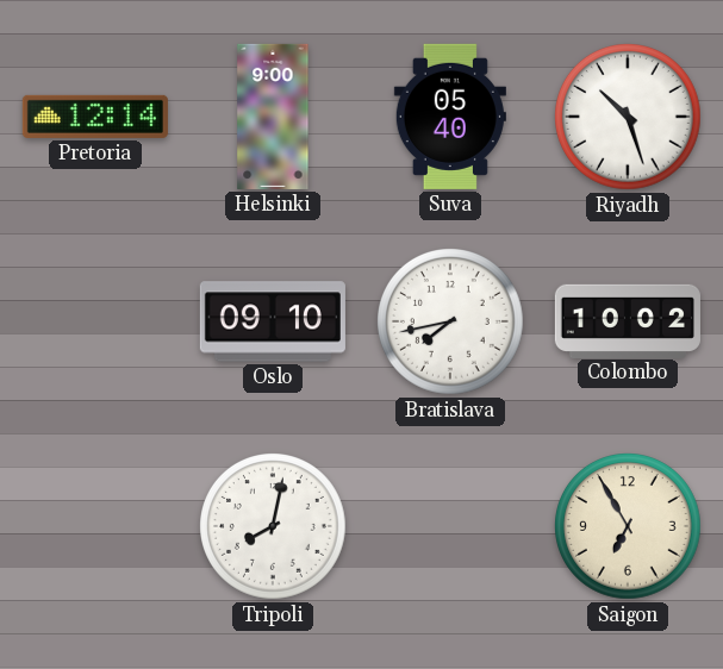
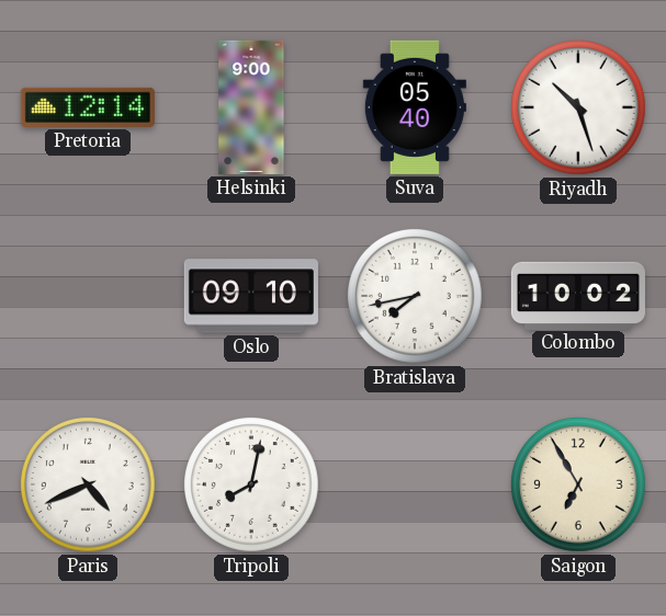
Paris: none -> 4:41
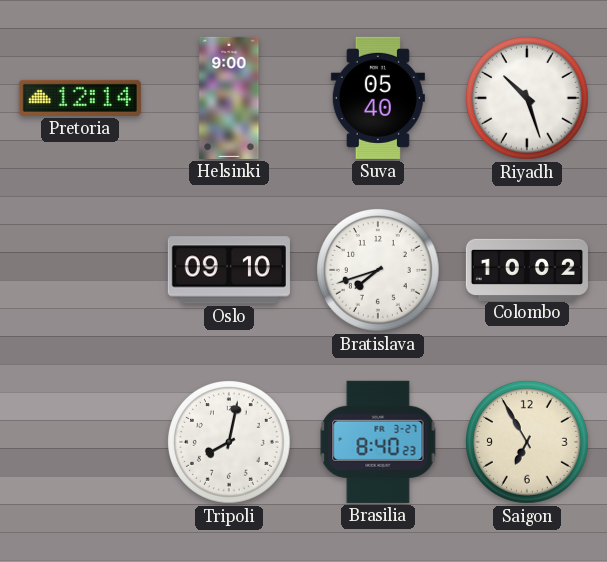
Bratislava: 7:43 -> 7:42
Paris: 4:41 -> none
Brasilia: none -> 8:40
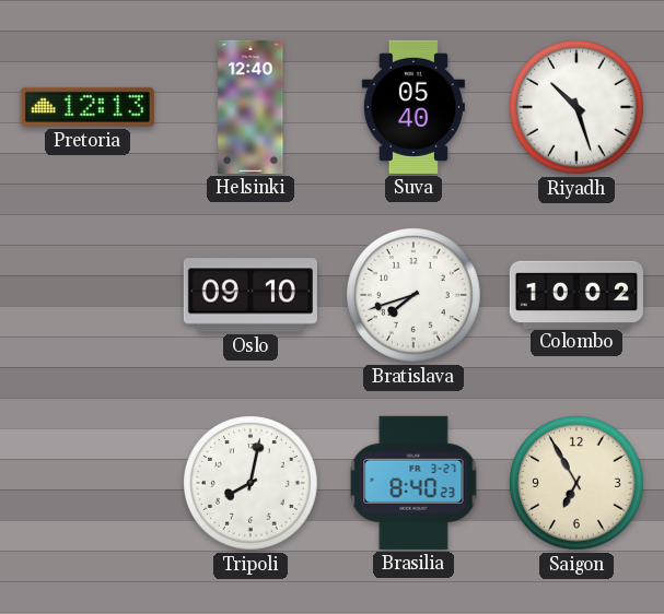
Pretoria: 12:14 -> 12:13
Helsinki: 9:00 -> 12:40
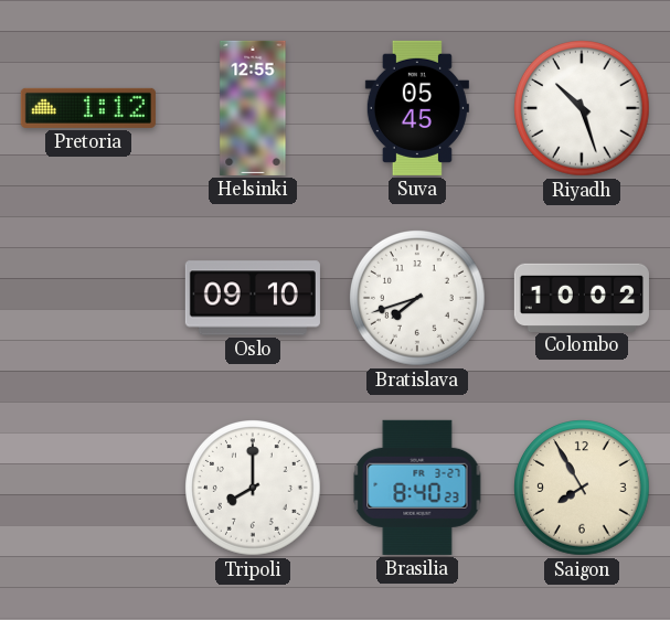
Pretoria: 12:13 -> 1:12
Helsinki: 12:40 -> 12:55
Suva: 05:40 -> 05:45
Tripoli: 8:02 -> 8:00
Saigon: 6:55 -> 7:55
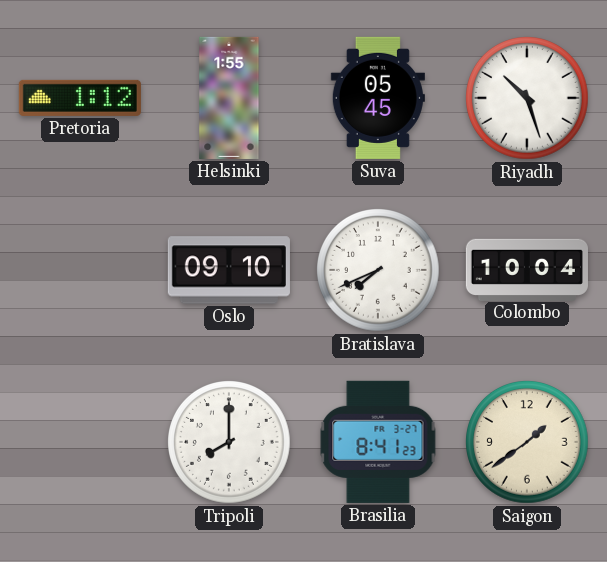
Helsinki: 12:55 -> 1:55
Bratislava: 7:42 -> 7:41
Colombo: 10:02 -> 10:04
Brasilia: 8:40 -> 8:41
Saigon: 7:55 -> 1:39
